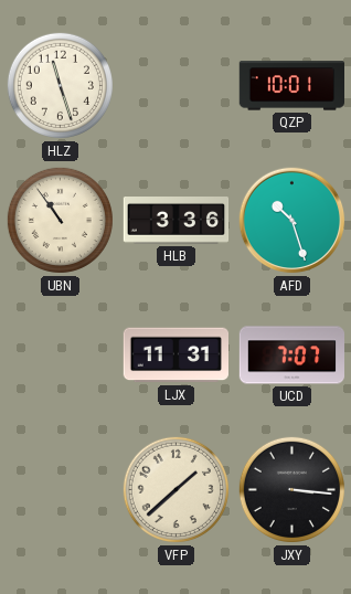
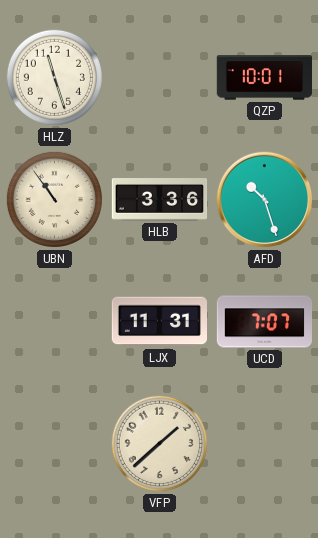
JXY: 3:16 -> none
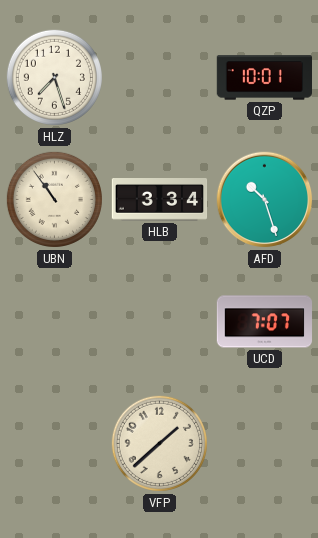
HLZ: 11:27 -> 7:27
HLB: 3:36 -> 3:34
LJX: 11:31 -> none
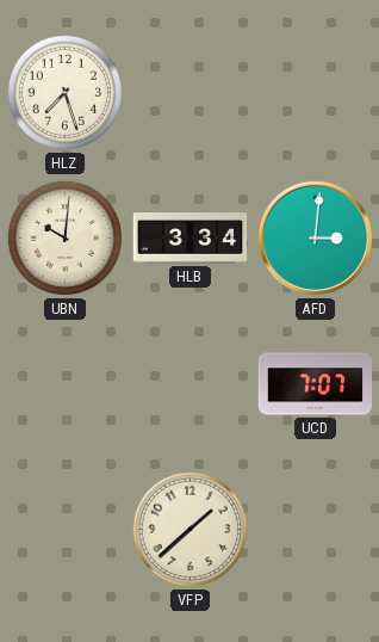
QZP: 10:01 -> none
UBN: 10:54 -> 10:01
AFD: 10:27 -> 3:01
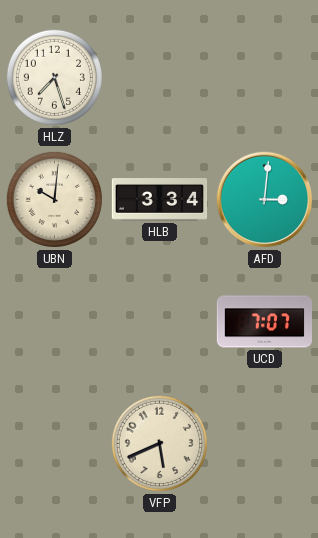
VFP: 1:38 -> 5:41
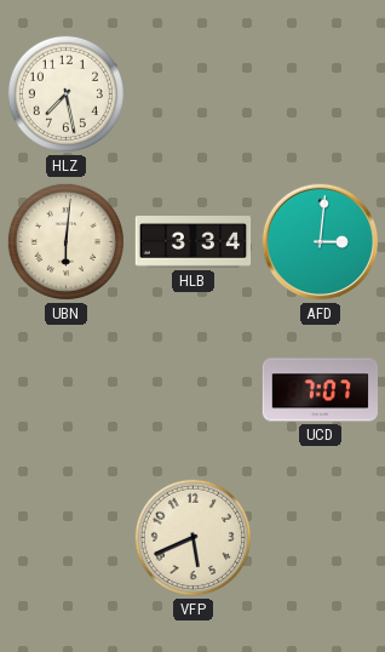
HLZ: 7:27 -> 7:28
UBN: 10:01 -> 6:01
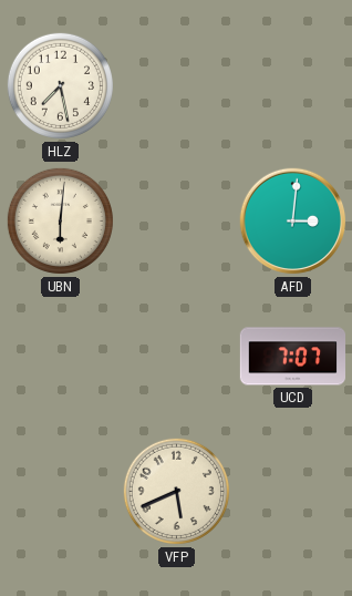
HLB: 3:34 -> none
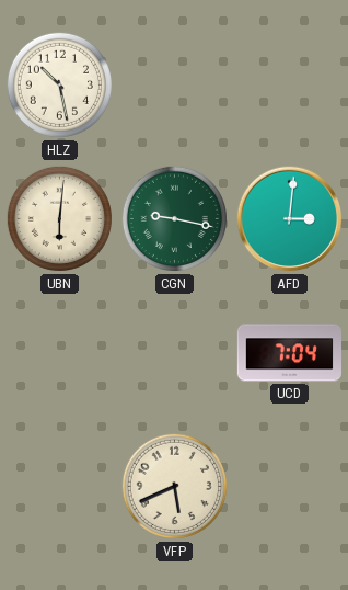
HLZ: 7:28 -> 10:28
CGN: none -> 9:17
UCD: 7:07 -> 7:04
